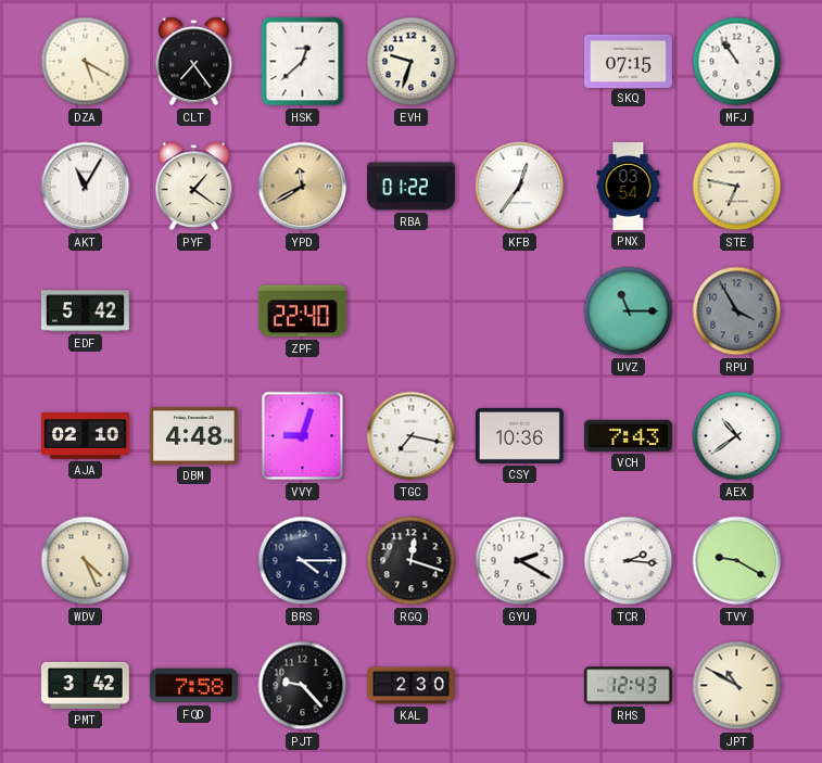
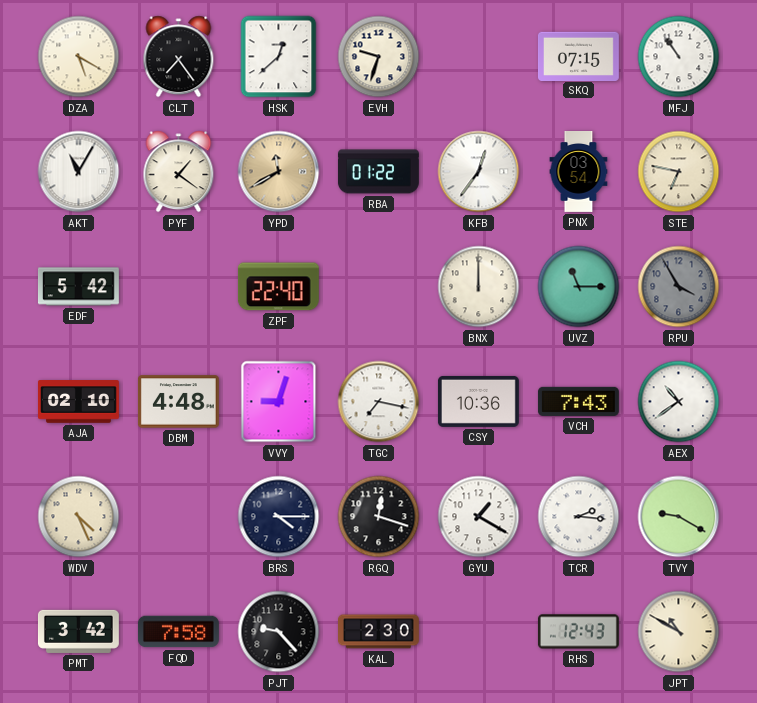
BNX: none -> 12:00
GYU: 2:20 -> 1:20
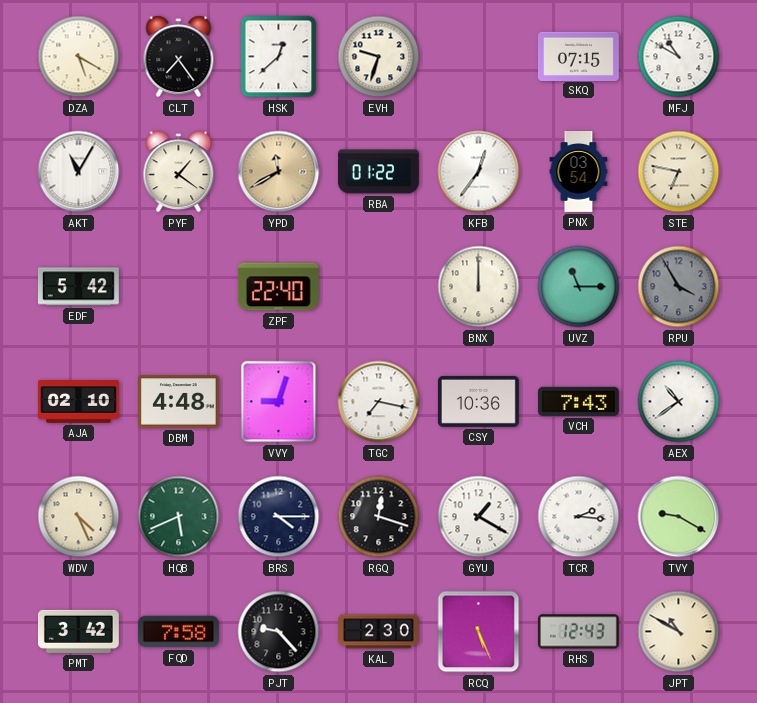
MFJ: 10:54 -> 10:50
HQB: none -> 5:41
RCQ: none -> 5:26
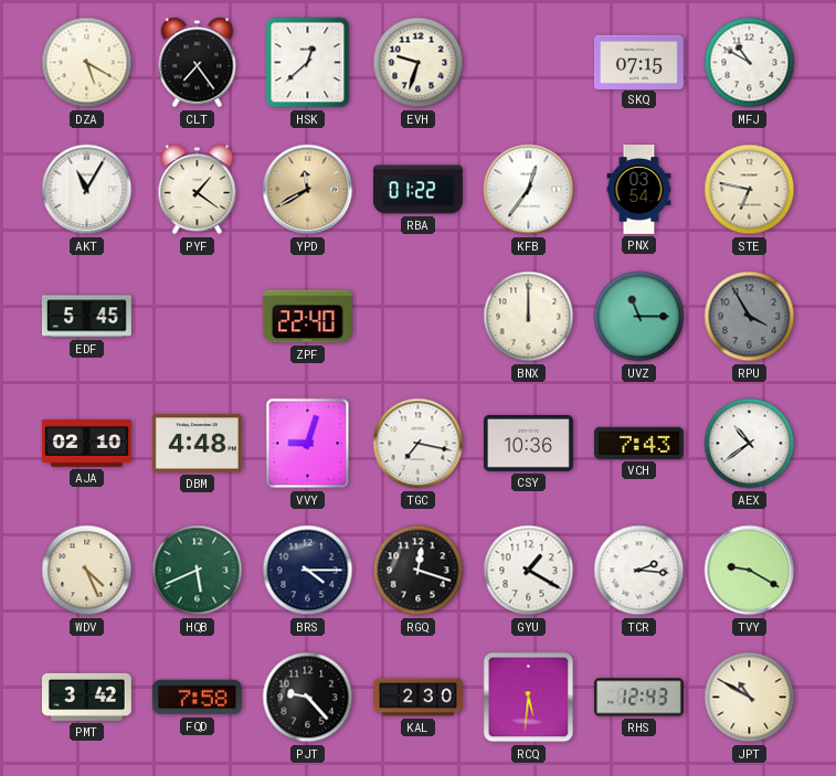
EDF: 5:42 -> 5:45
RCQ: 5:26 -> 5:31
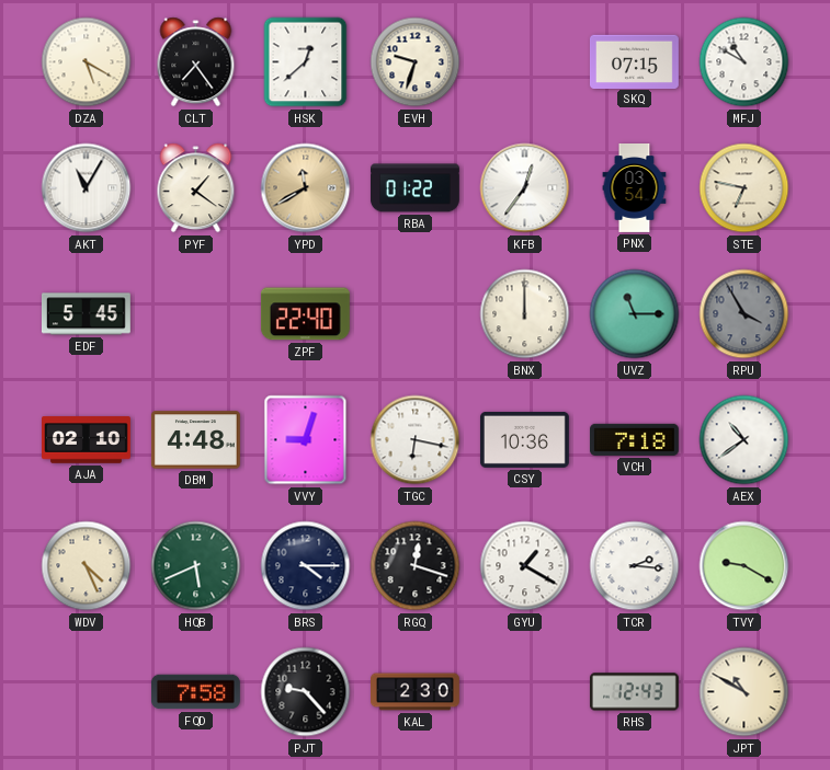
TGC: 7:17 -> 6:17
VCH: 7:43 -> 7:18
PMT: 3:42 -> none
RCQ: 5:31 -> none
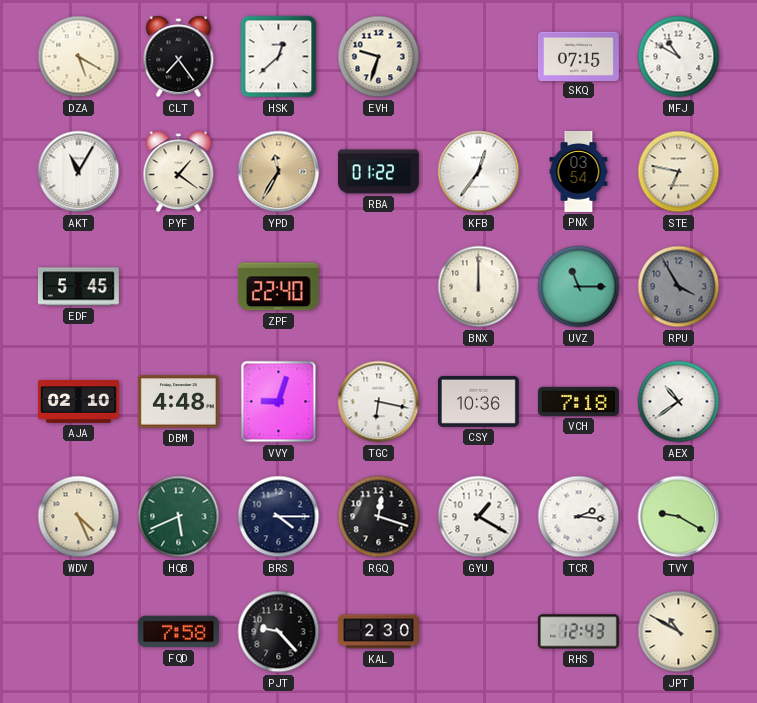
YPD: 11:40 -> 11:35
